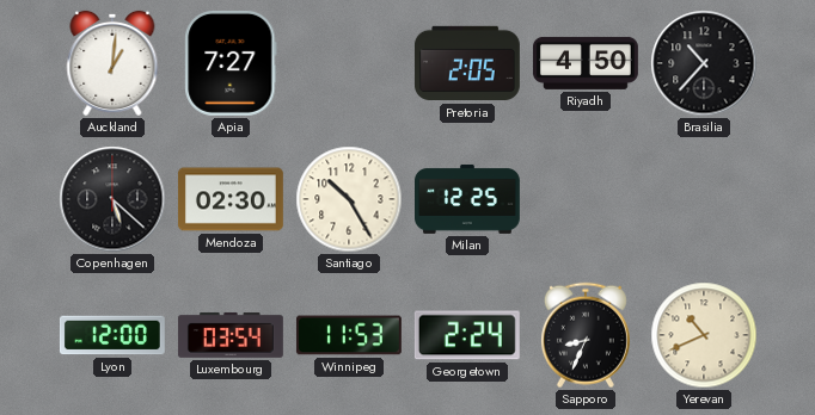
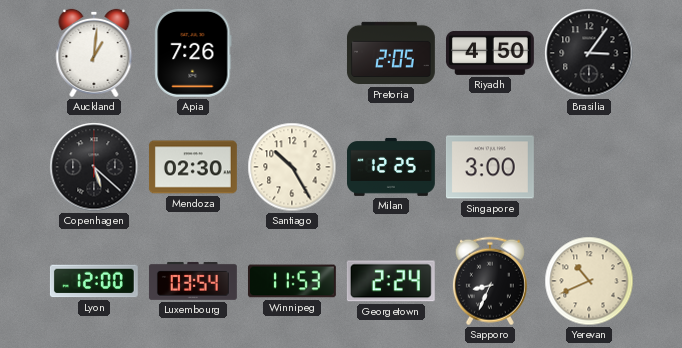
Apia: 7:27 -> 7:26
Brasilia: 10:37 -> 3:06
Singapore: none -> 3:00
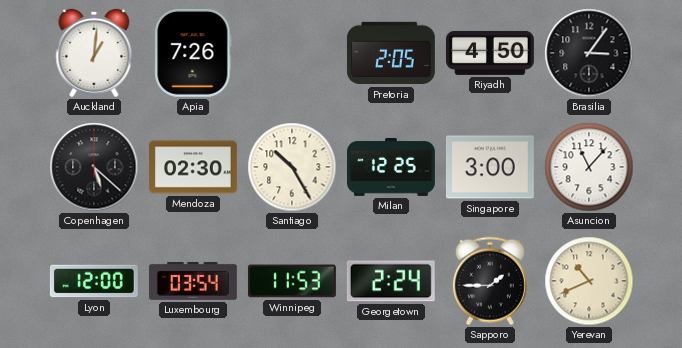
Asuncion: none -> 11:07
Sapporo: 8:34 -> 1:45
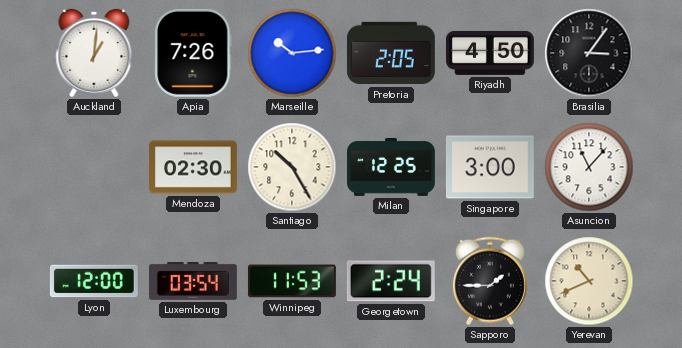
Marseille: none -> 10:14
Copenhagen: 5:22 -> none
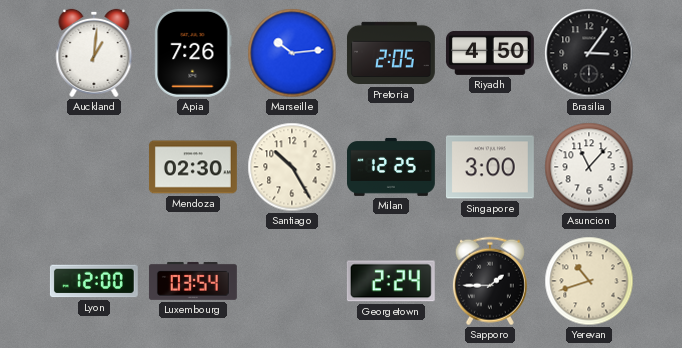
Winnipeg: 11:53 -> none
Yerevan: 10:41 -> 10:42
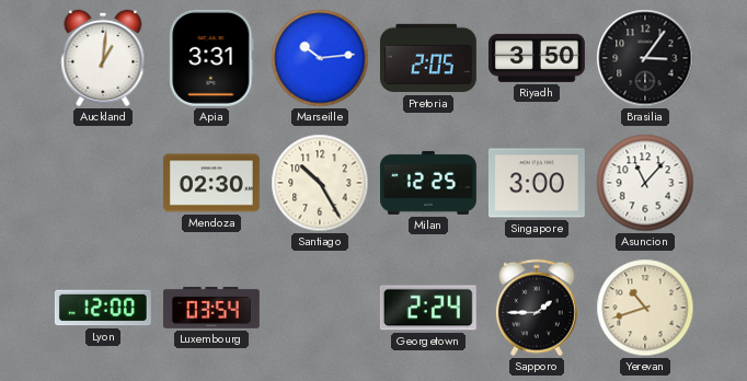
Apia: 7:26 -> 3:31
Riyadh: 4:50 -> 3:50
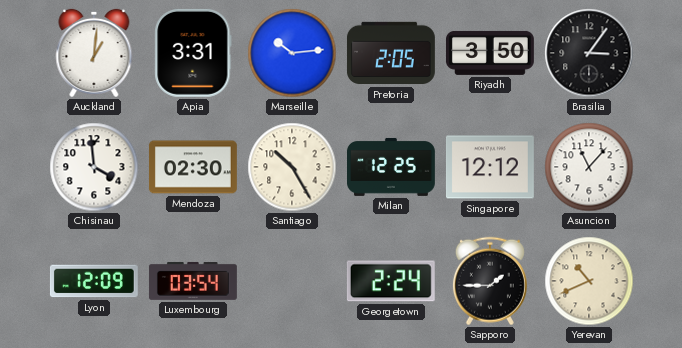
Chisinau: none -> 3:59
Singapore: 3:00 -> 12:12
Lyon: 12:00 -> 12:09
Yerevan: 10:42 -> 10:41
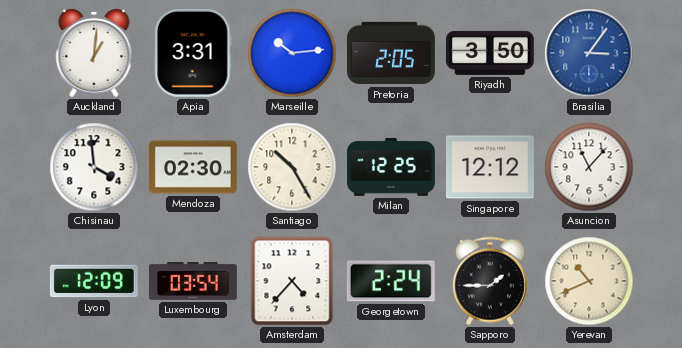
Brasilia dial: black -> blue
Amsterdam: none -> 4:37
